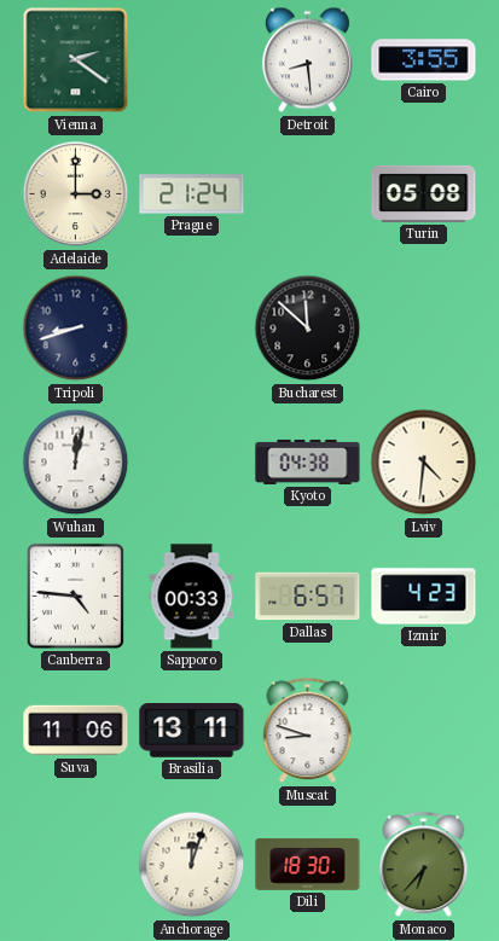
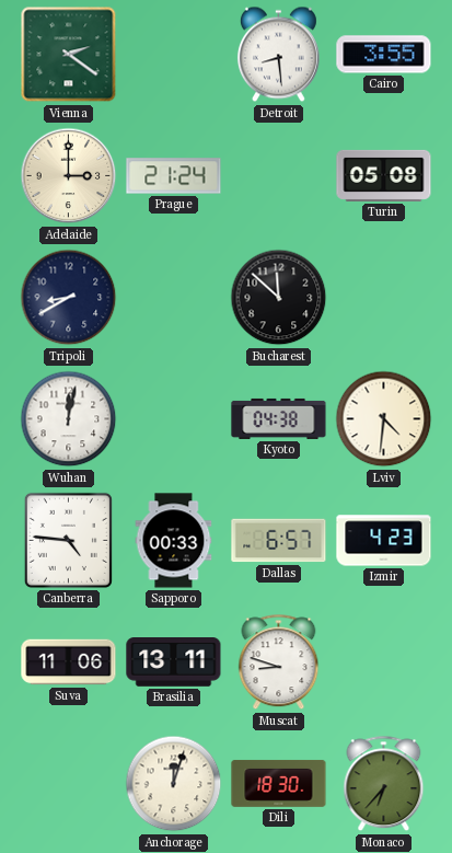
Tripoli: 8:42 -> 8:40
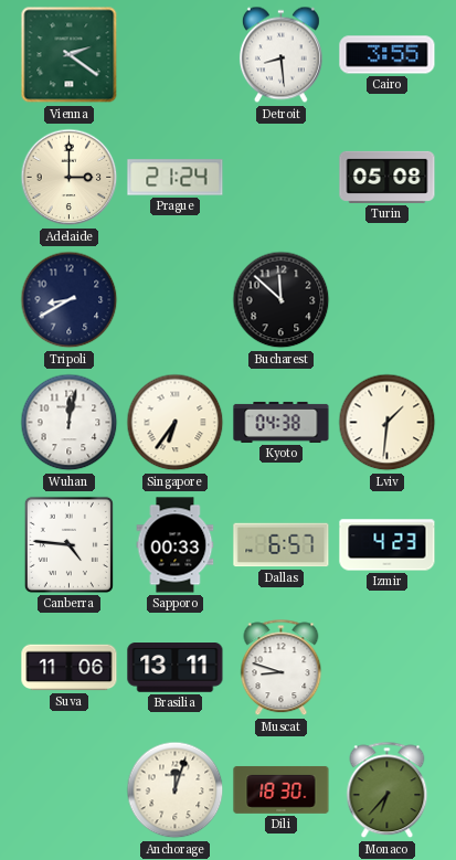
Singapore: none -> 6:36
Lviv: 4:31 -> 1:31
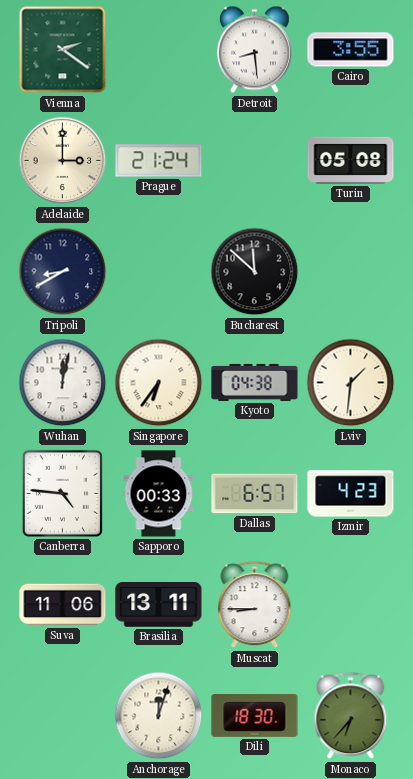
Muscat: 8:48 -> 8:45
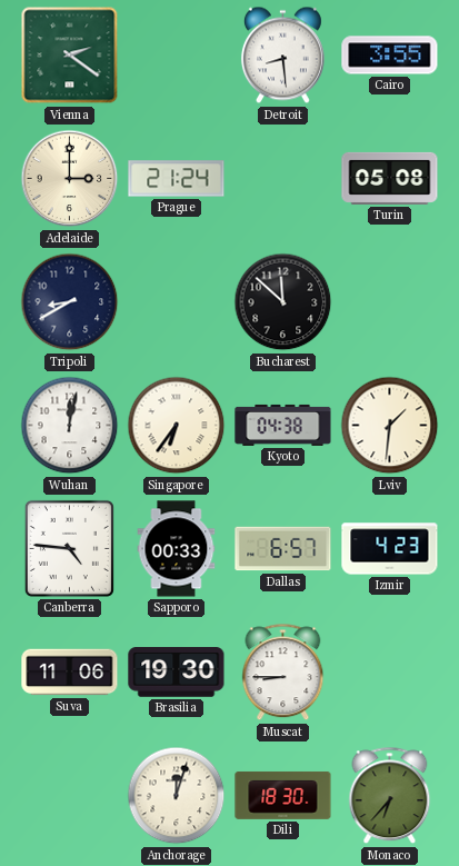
Brasilia: 13:11 -> 19:30
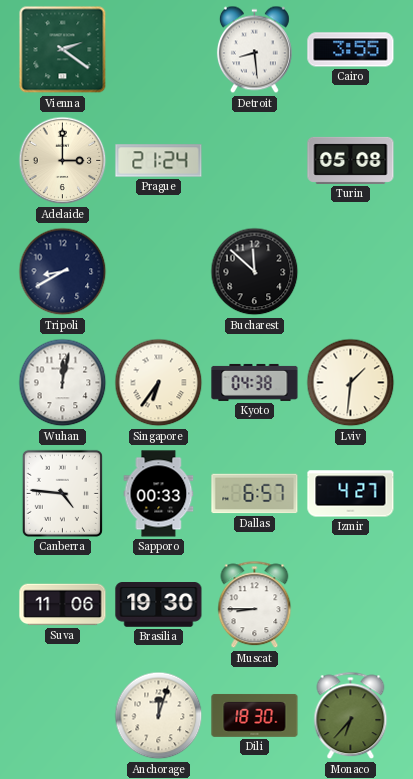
Izmir: 4:23 -> 4:27
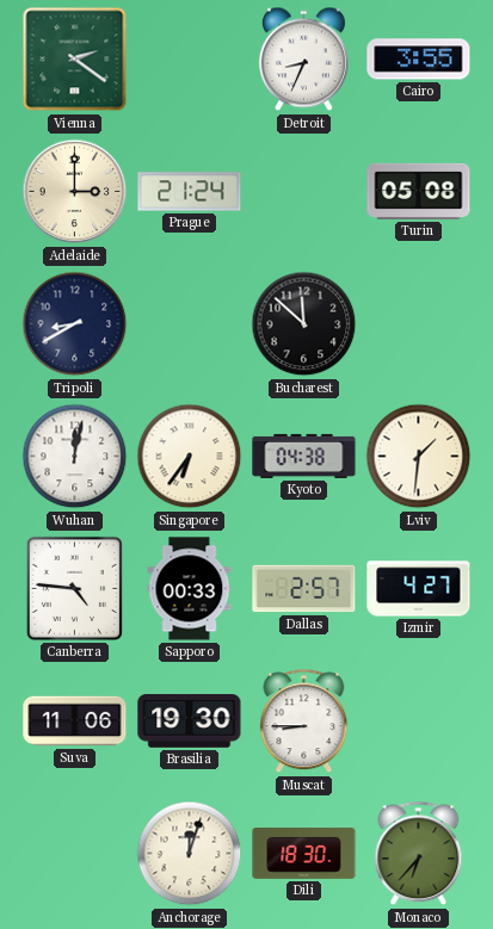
Detroit: 8:29 -> 8:34
Dallas: 6:57 -> 2:57
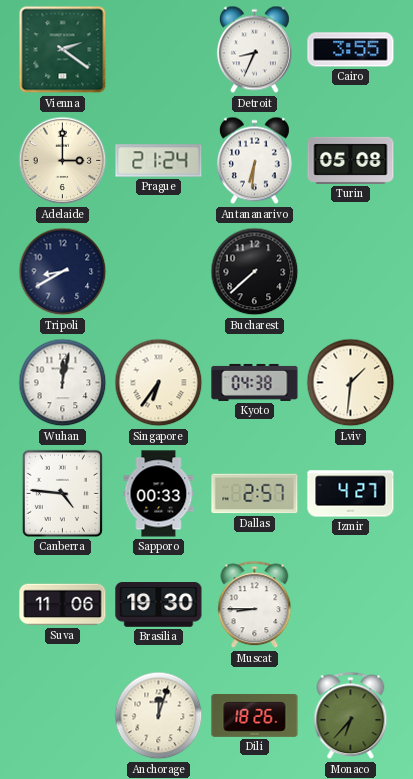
Antananarivo: none -> 6:31
Bucharest: 11:52 -> 7:38
Dili: 18:30 -> 18:26
